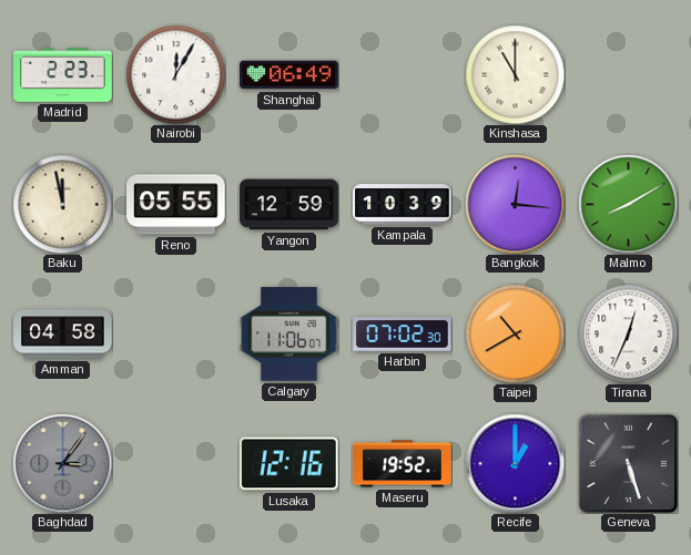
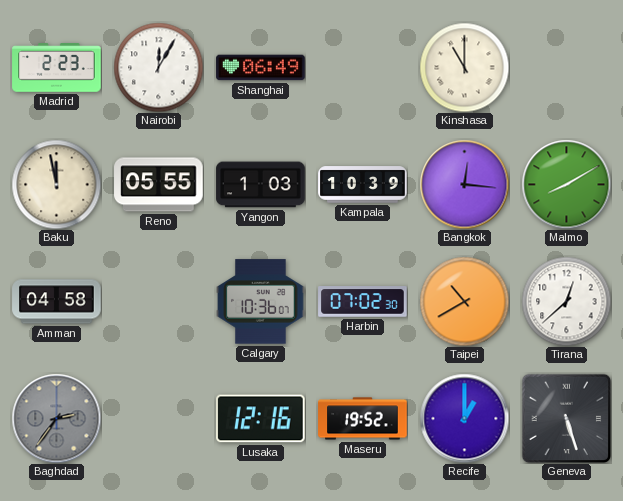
Yangon: 12:59 -> 1:03
Calgary: 11:06 -> 10:36
Tirana: 12:34 -> 12:38
Baghdad: 3:06 -> 2:36
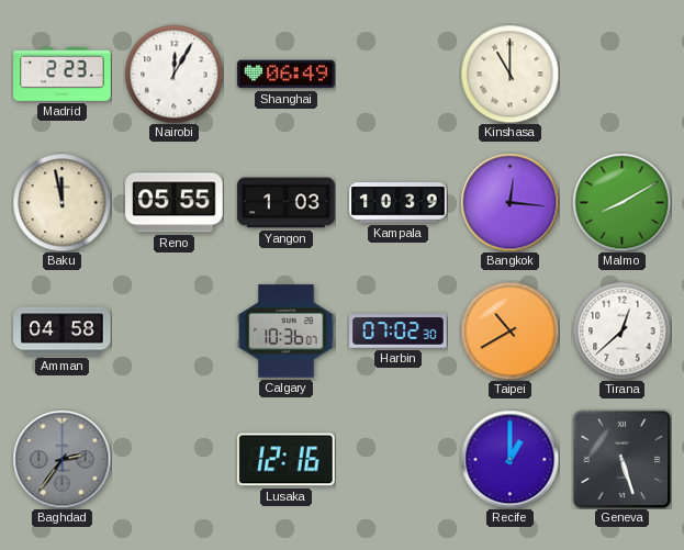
Maseru: 19:52 -> none
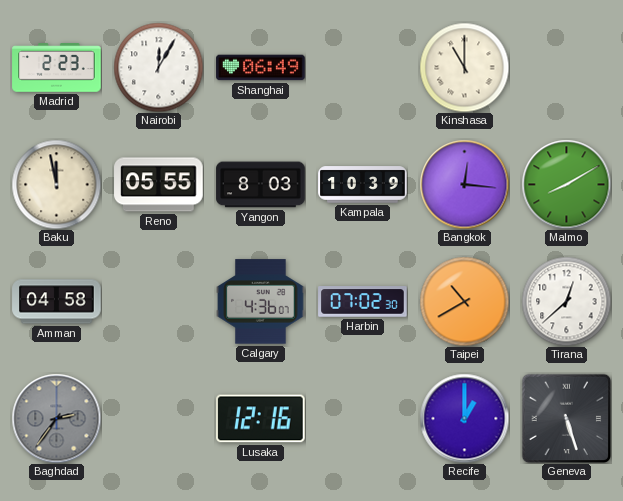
Yangon: 1:03 -> 8:03
Calgary: 10:36 -> 4:36
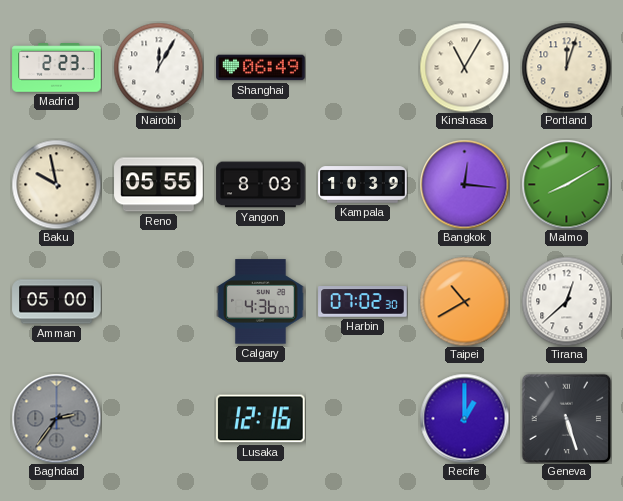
Kinshasa: 11:00 -> 11:05
Portland: none -> 12:03
Baku: 11:58 -> 9:58
Amman: 04:58 -> 05:00
